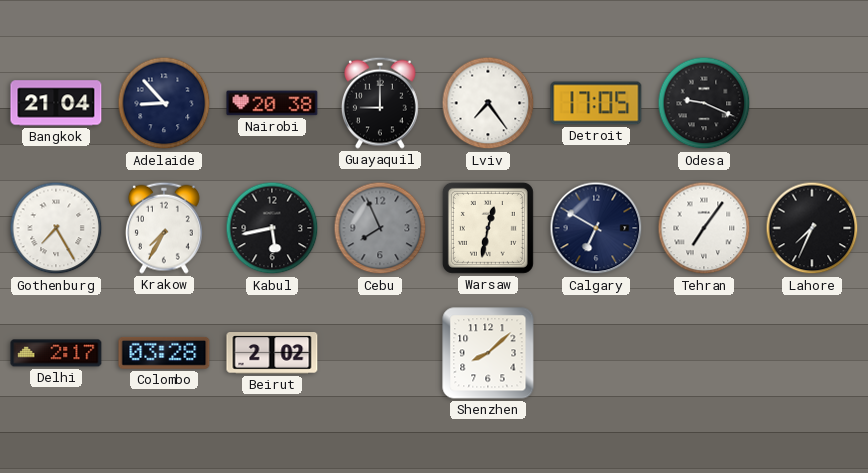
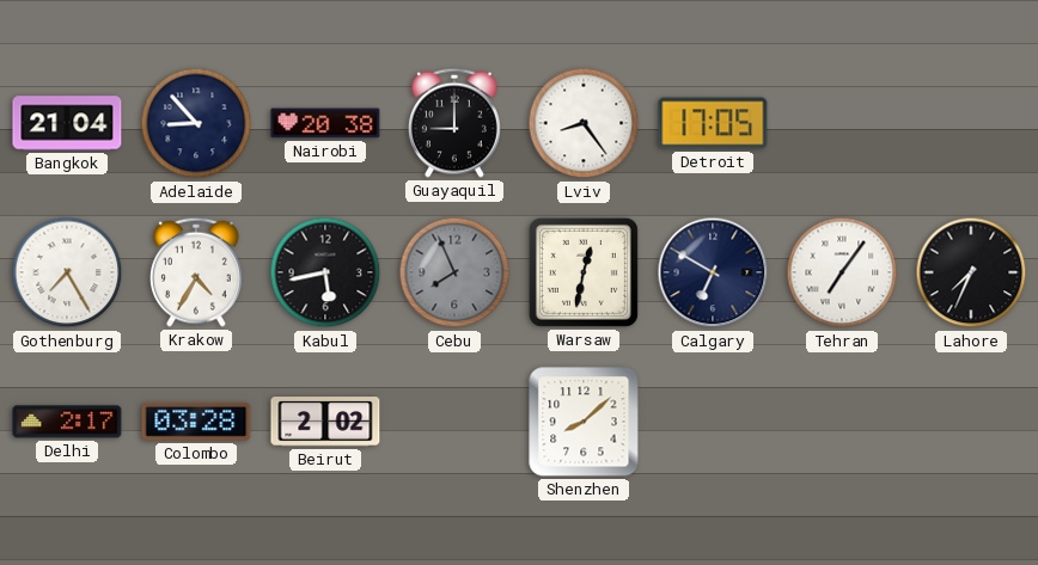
Lviv: 7:24 -> 8:24
Odesa: 9:19 -> none
Krakow: 7:35 -> 4:35
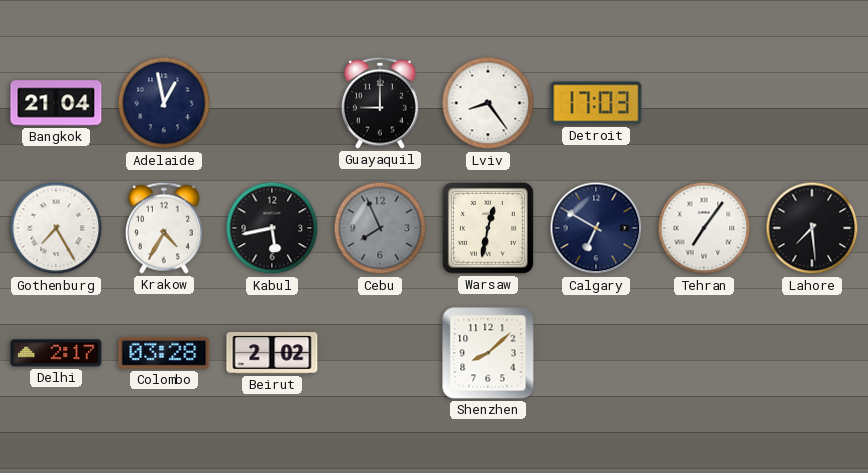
Adelaide: 8:53 -> 12:58
Nairobi: 20:38 -> none
Detroit: 17:05 -> 17:03
Lahore: 7:34 -> 7:29
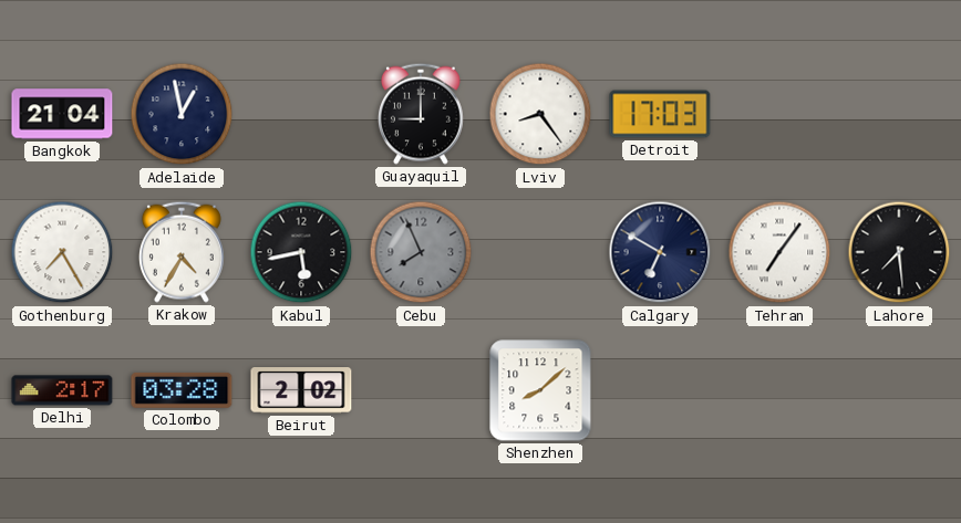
Warsaw: 12:32 -> none
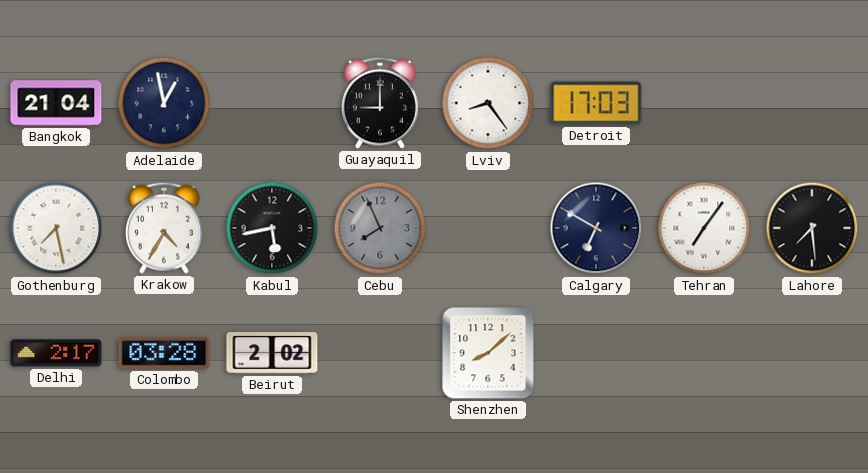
Gothenburg: 7:25 -> 7:28
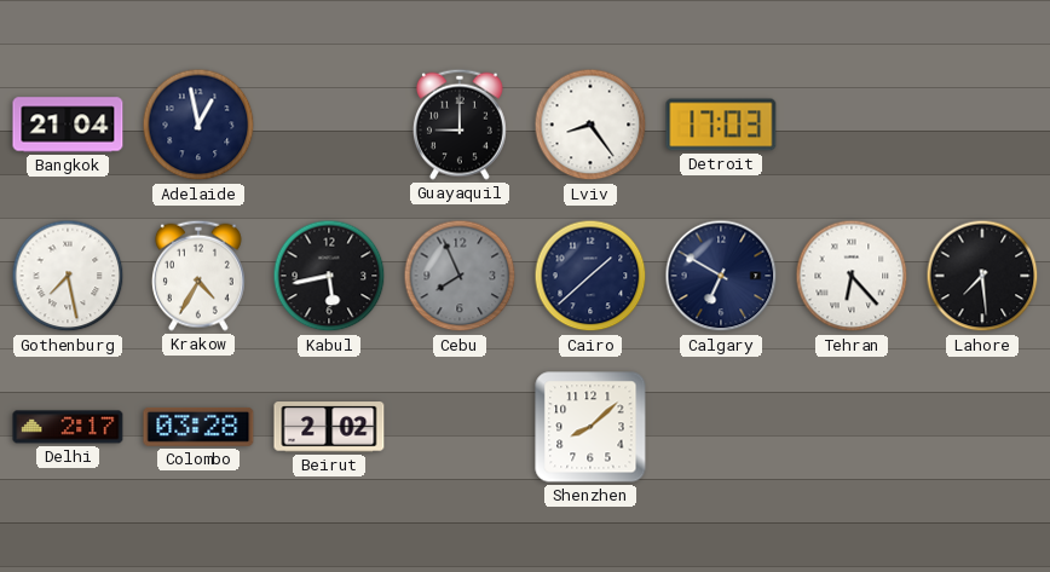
Cairo: none -> 1:38
Tehran: 7:06 -> 6:23
